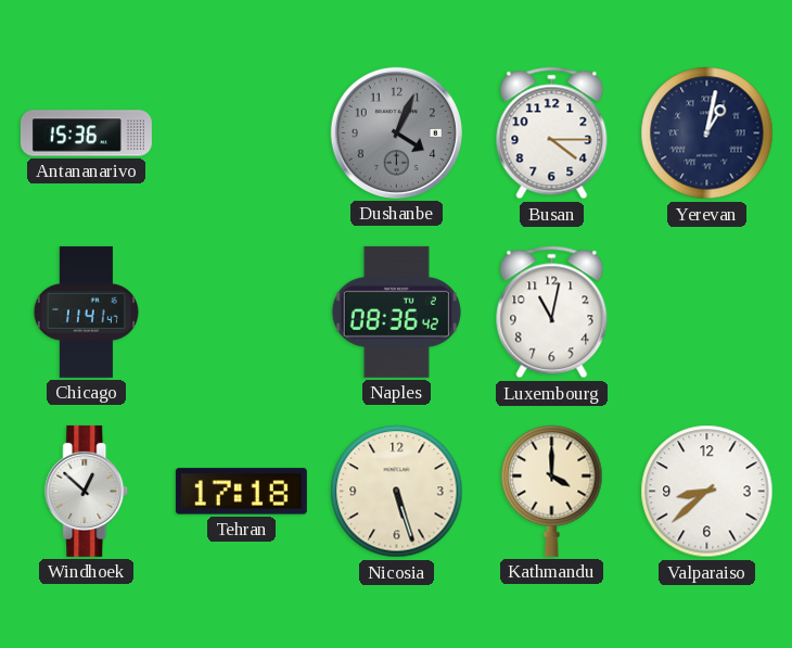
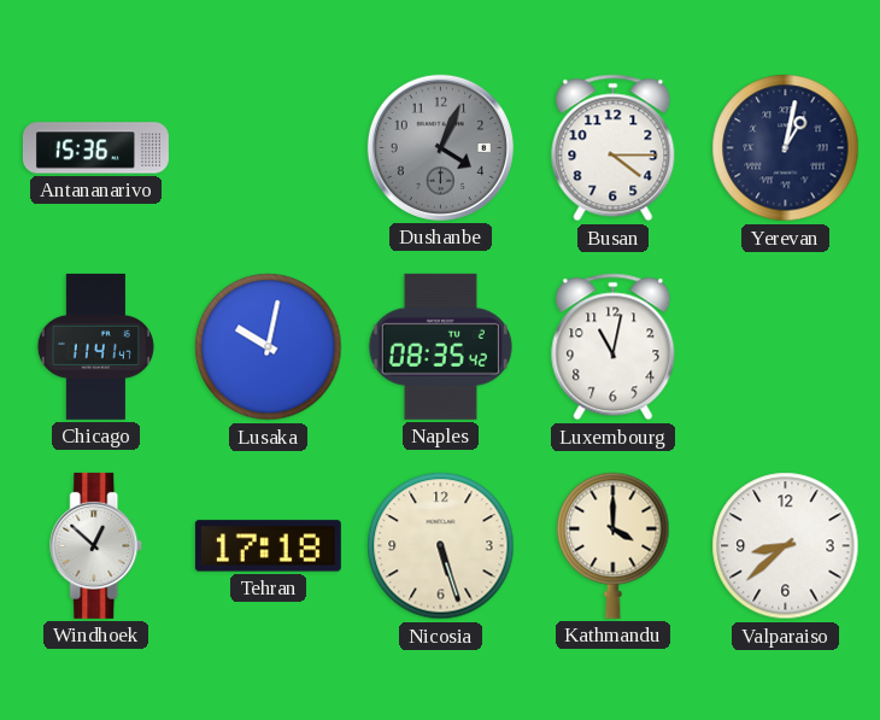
Lusaka: none -> 10:02
Naples: 08:36 -> 08:35
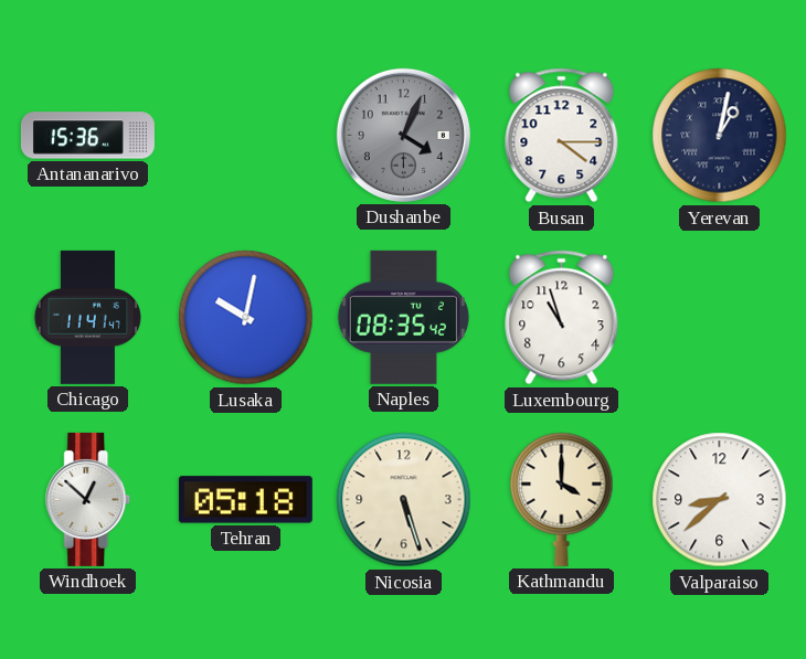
Luxembourg: 11:02 -> 10:57
Tehran: 17:18 -> 05:18
